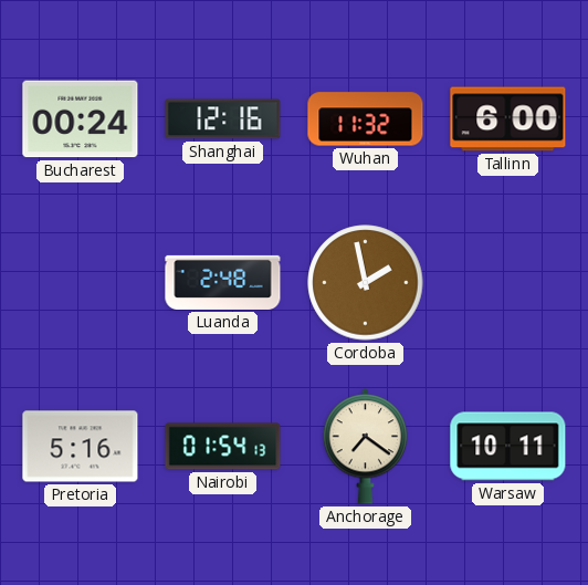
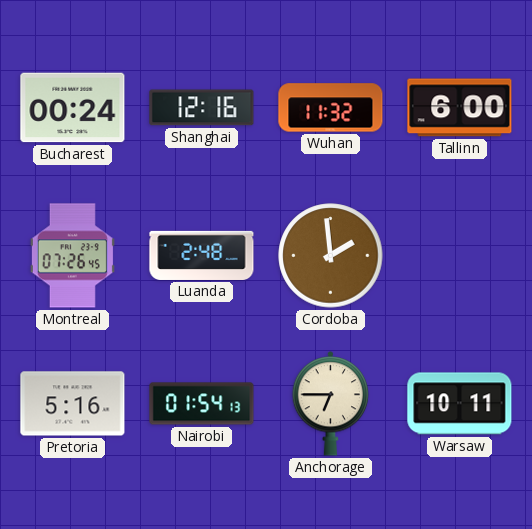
Montreal: none -> 07:26
Cordoba: 1:58 -> 1:59
Anchorage: 7:21 -> 6:45
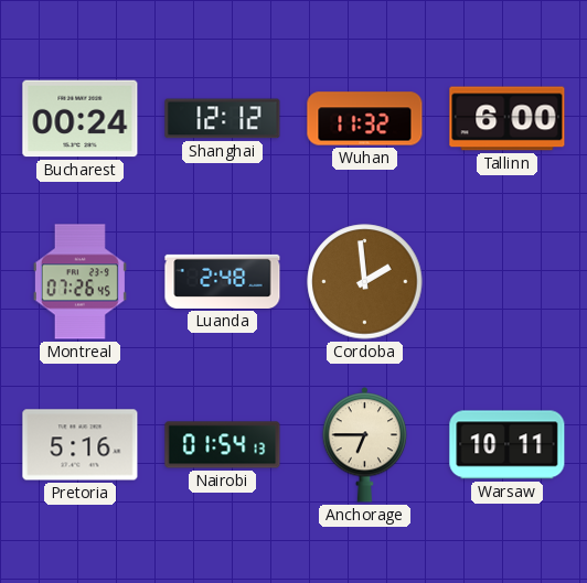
Shanghai: 12:16 -> 12:12
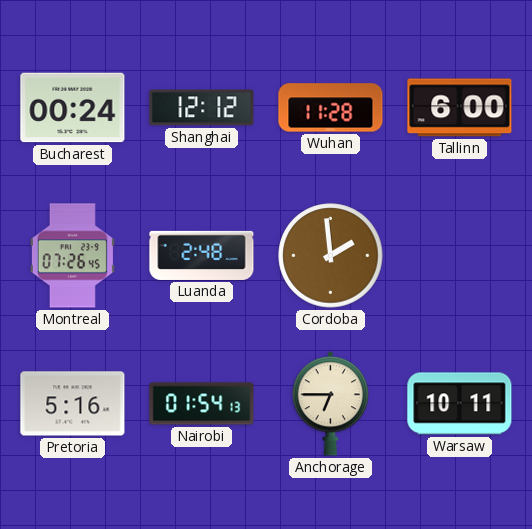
Wuhan: 11:32 -> 11:28
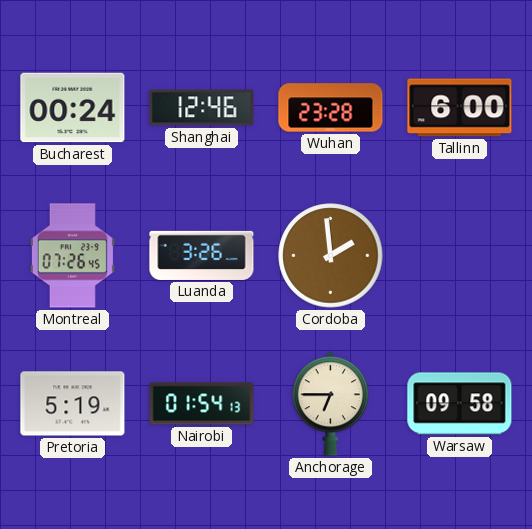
Shanghai: 12:12 -> 12:46
Wuhan: 11:28 -> 23:28
Luanda: 2:48 -> 3:26
Pretoria: 5:16 -> 5:19
Warsaw: 10:11 -> 09:58
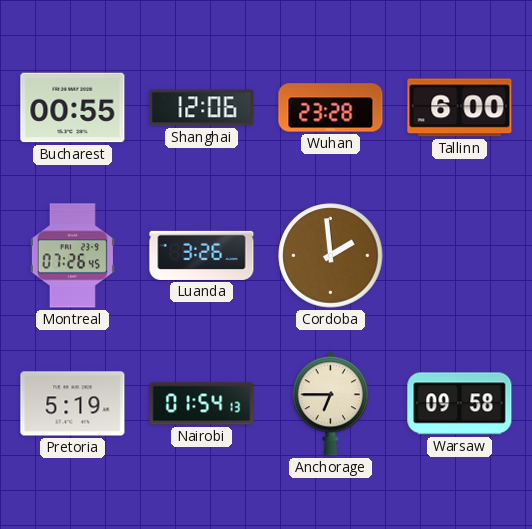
Bucharest: 00:24 -> 00:55
Shanghai: 12:46 -> 12:06
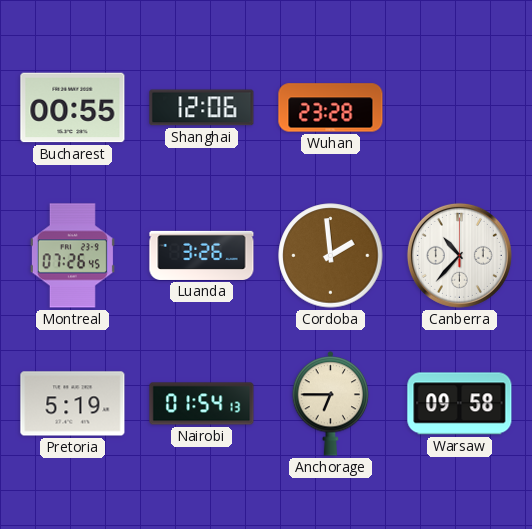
Tallinn: 6:00 -> none
Canberra: none -> 10:37
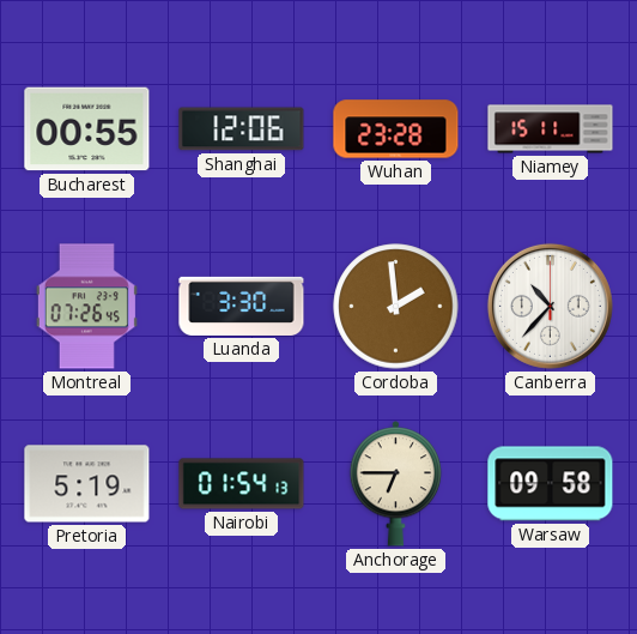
Niamey: none -> 15:11
Luanda: 3:26 -> 3:30
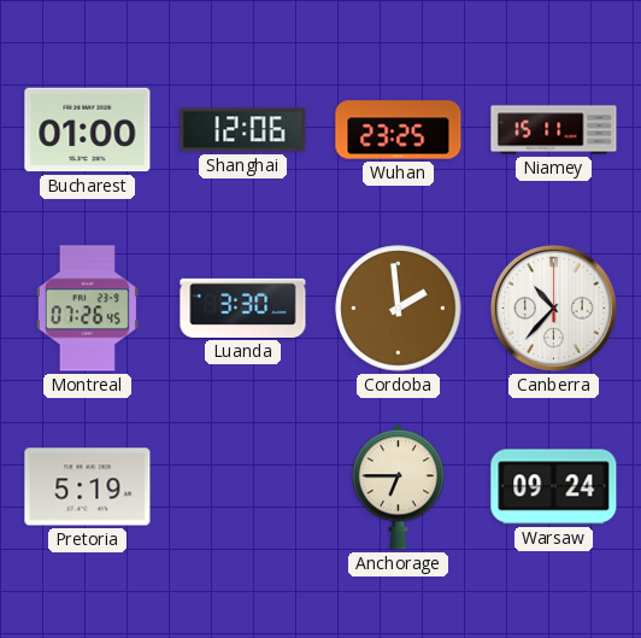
Bucharest: 00:55 -> 01:00
Wuhan: 23:28 -> 23:25
Nairobi: 01:54 -> none
Warsaw: 09:58 -> 09:24
